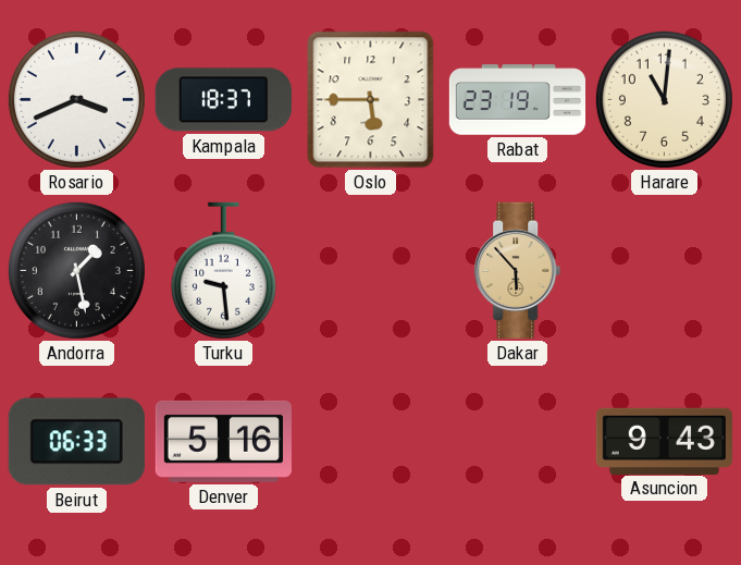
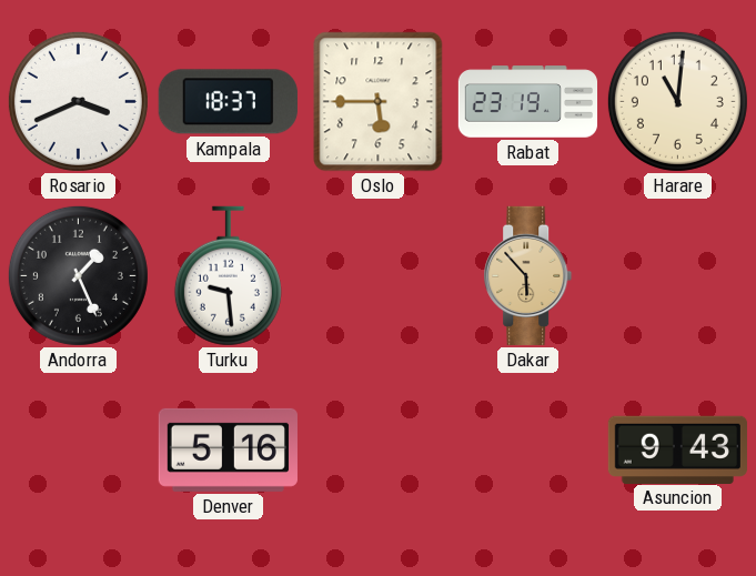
Andorra: 1:28 -> 1:26
Beirut: 06:33 -> none
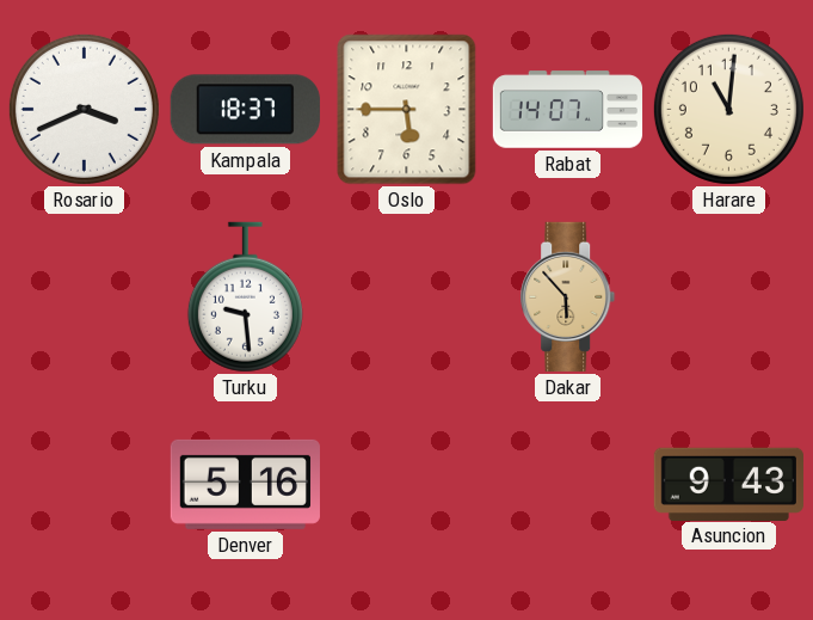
Rabat: 23:19 -> 14:07
Andorra: 1:26 -> none
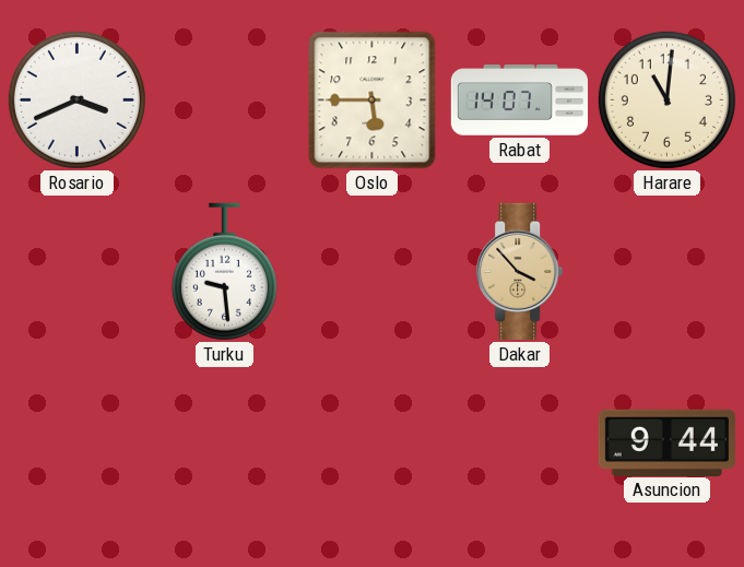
Kampala: 18:37 -> none
Dakar: 5:53 -> 3:53
Denver: 5:16 -> none
Asuncion: 9:43 -> 9:44
